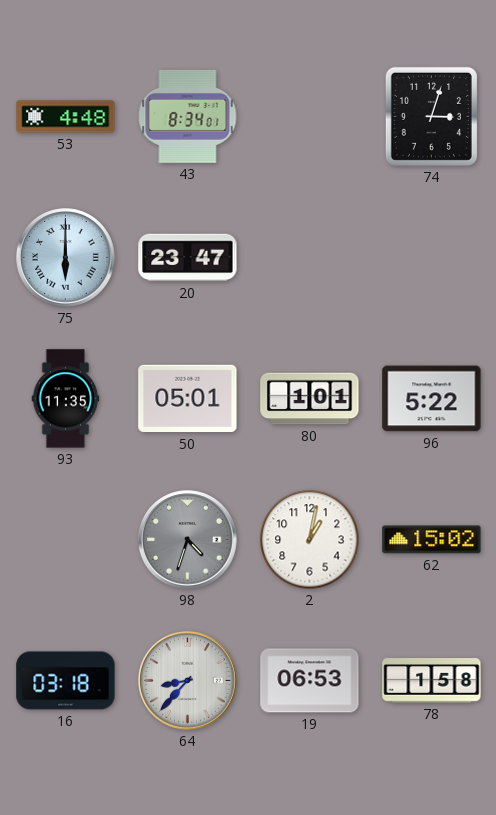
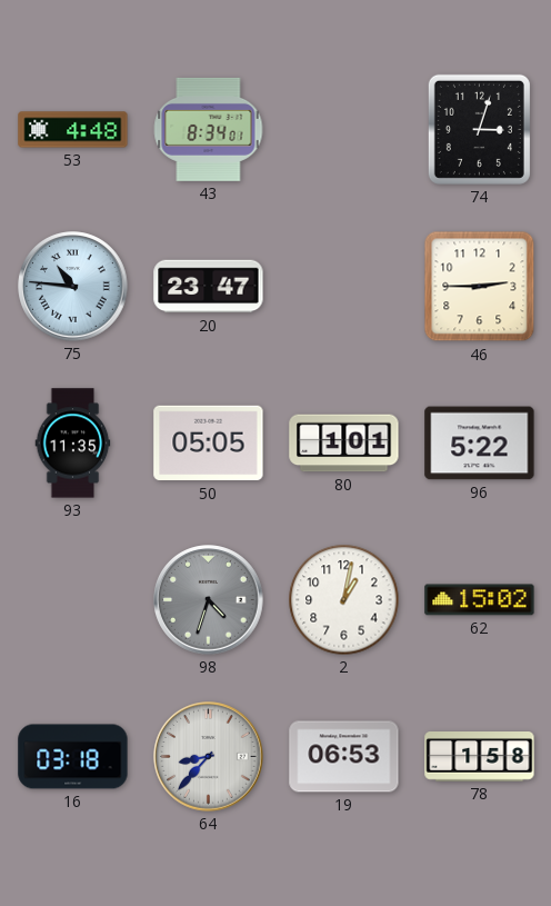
75: 6:00 -> 10:46
46: none -> 2:45
50: 05:01 -> 05:05
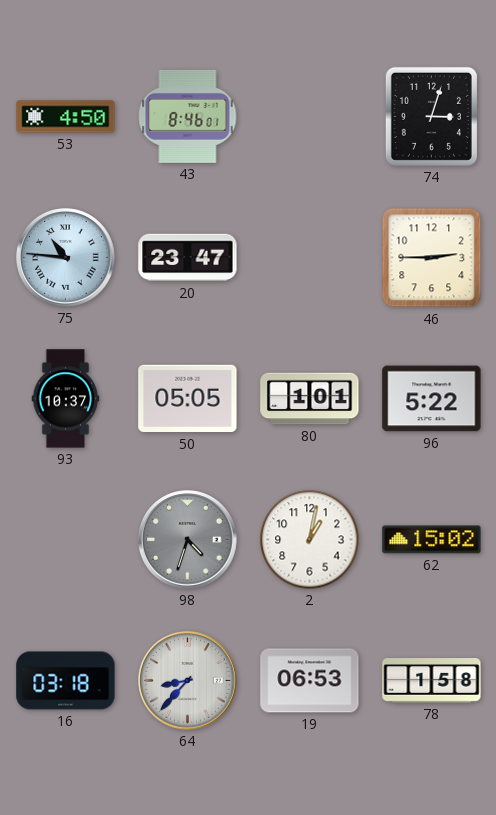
53: 4:48 -> 4:50
43: 8:34 -> 8:46
93: 11:35 -> 10:37
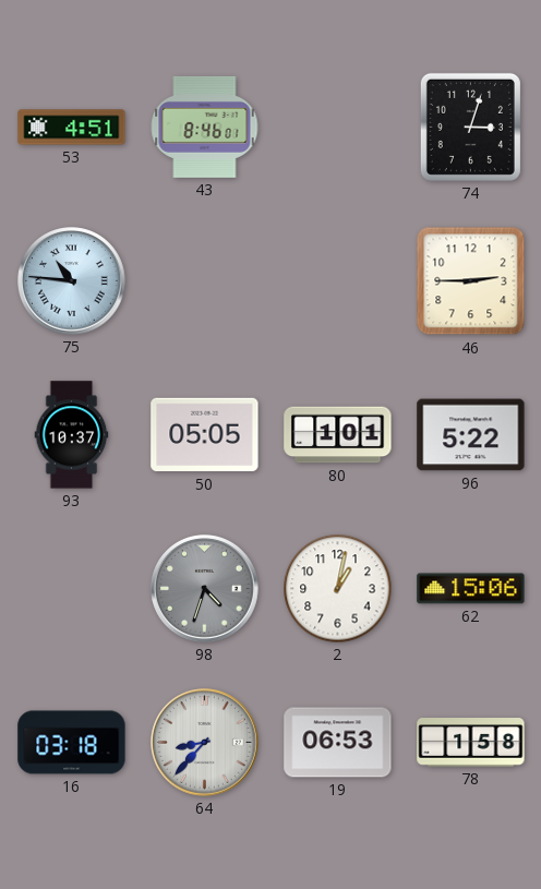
53: 4:50 -> 4:51
20: 23:47 -> none
62: 15:02 -> 15:06
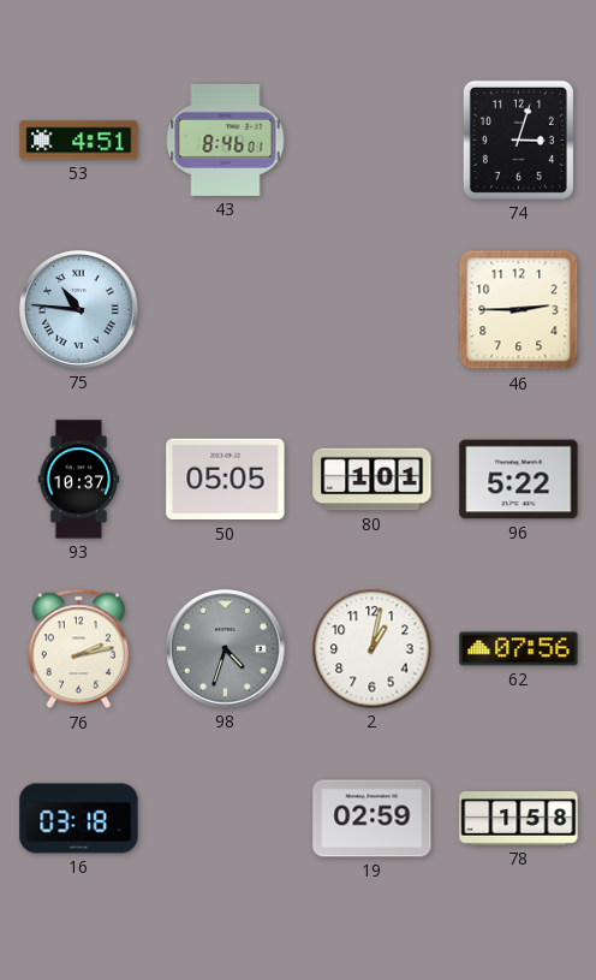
76: none -> 2:13
62: 15:06 -> 07:56
64: 8:37 -> none
19: 06:53 -> 02:59
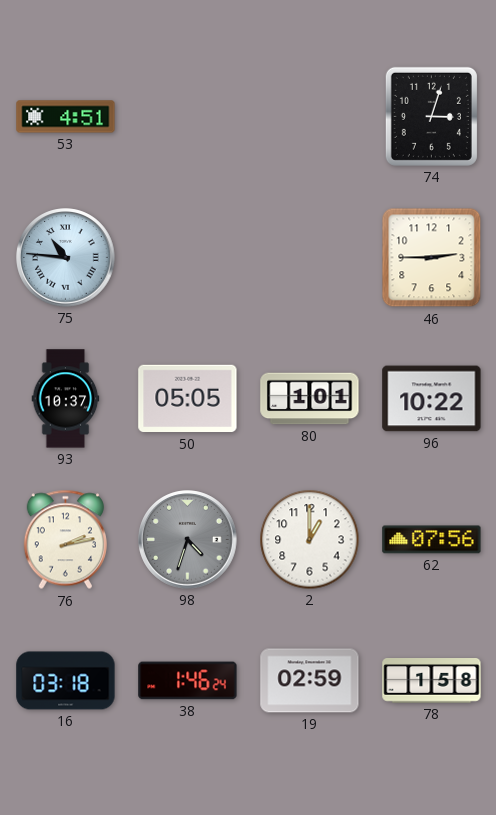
43: 8:46 -> none
96: 5:22 -> 10:22
2: 1:02 -> 1:00
38: none -> 1:46
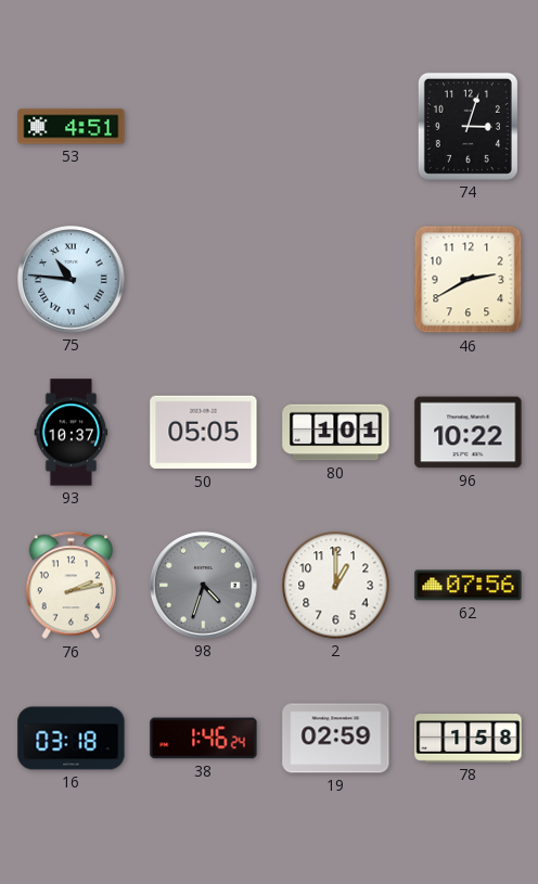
46: 2:45 -> 2:40
